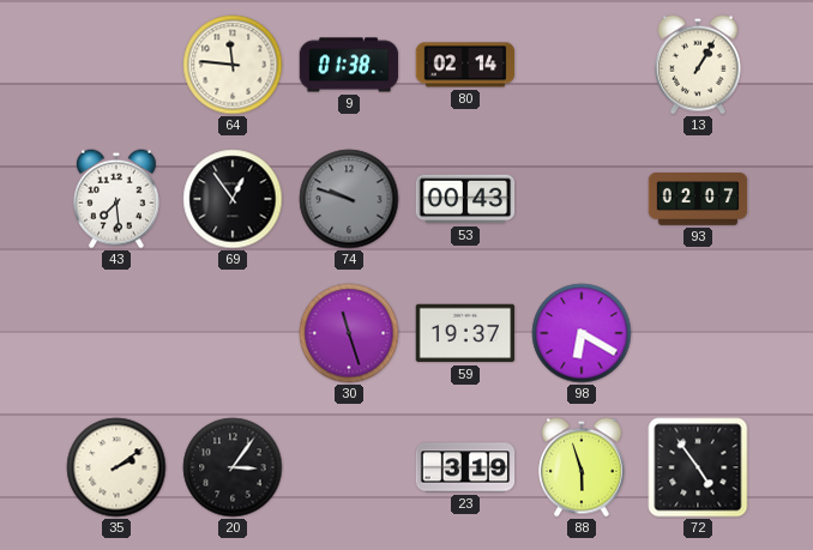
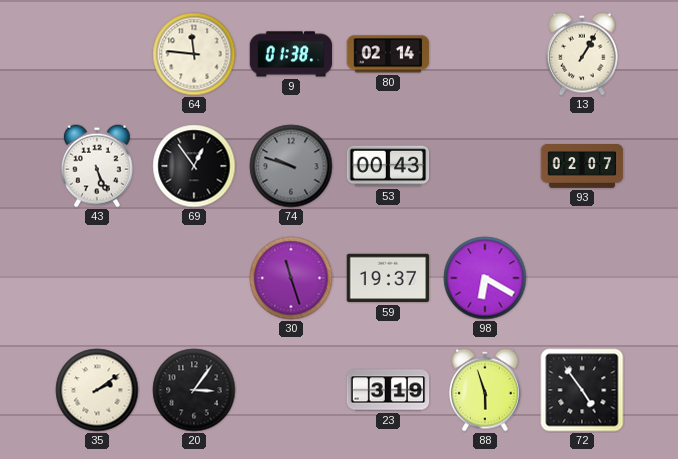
43: 7:29 -> 5:26
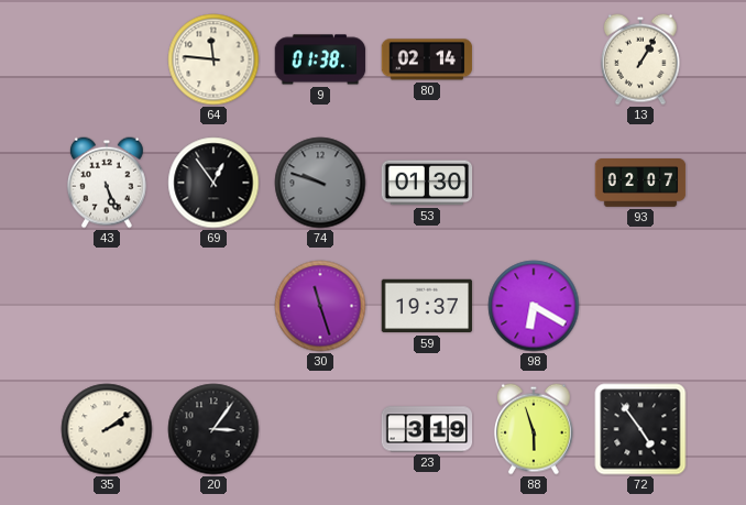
53: 00:43 -> 01:30
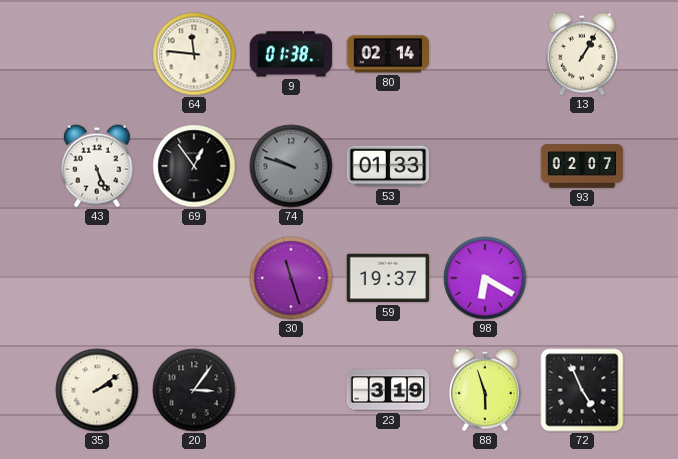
53: 01:30 -> 01:33
72: 4:54 -> 4:56
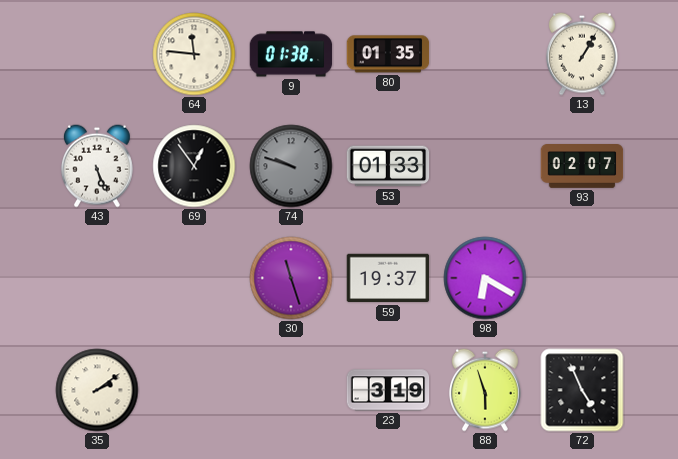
80: 02:14 -> 01:35
20: 3:06 -> none
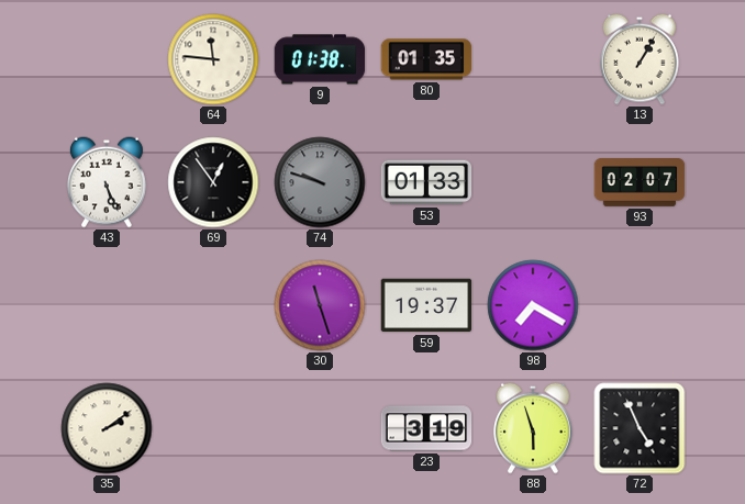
98: 6:20 -> 7:20
